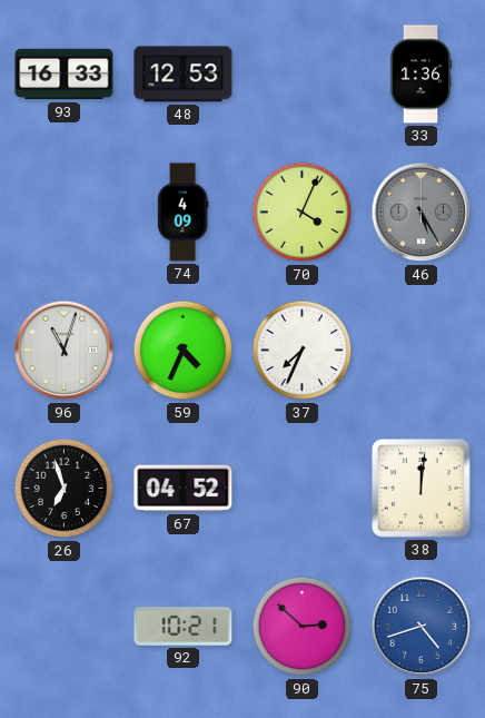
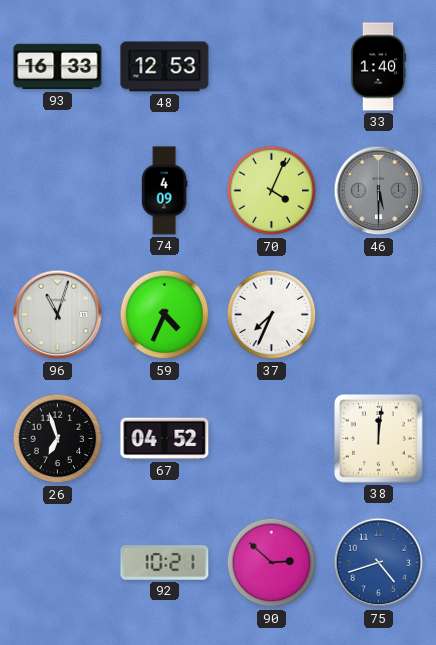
33: 1:36 -> 1:40
46: 5:25 -> 5:30
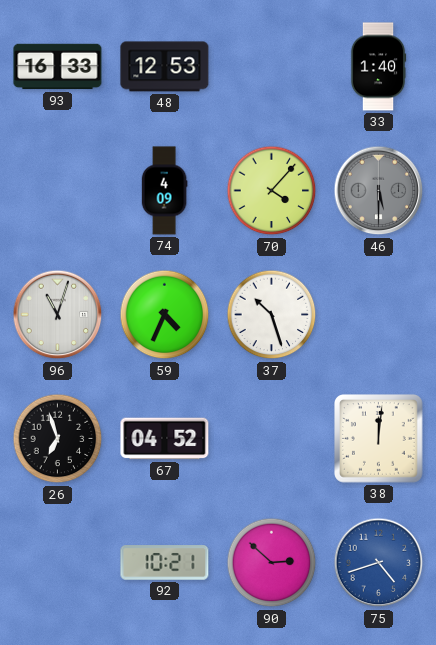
70: 4:04 -> 4:07
37: 7:34 -> 10:27
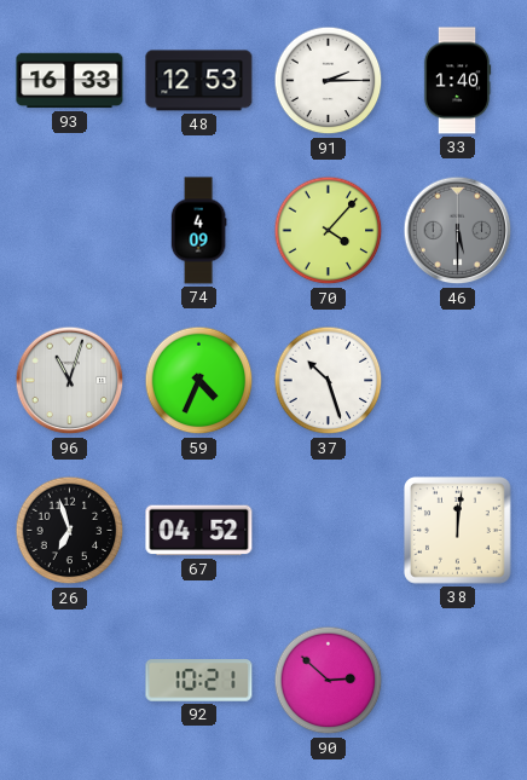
91: none -> 2:15
75: 4:42 -> none
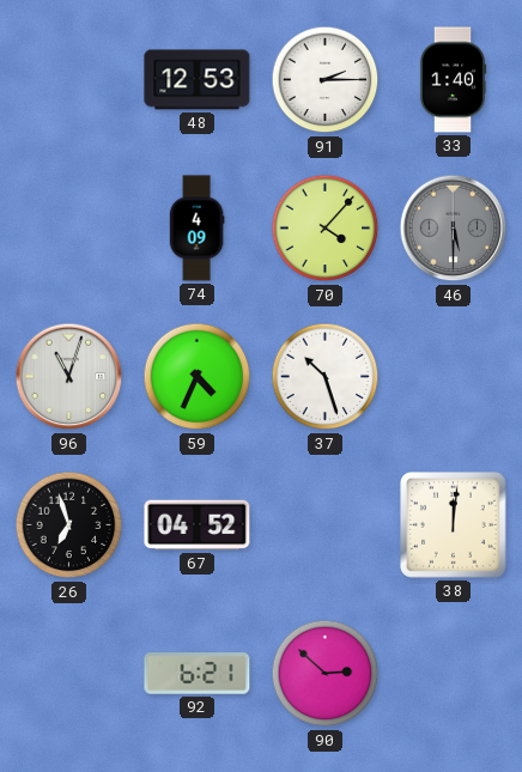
93: 16:33 -> none
92: 10:21 -> 6:21
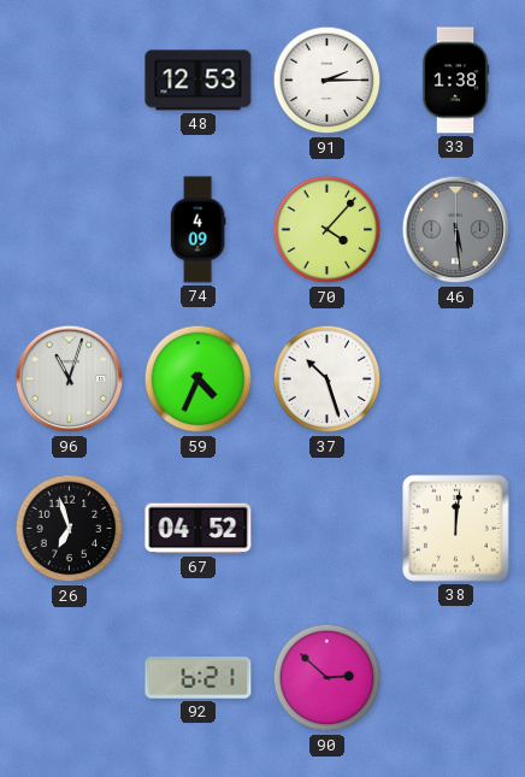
33: 1:40 -> 1:38
46: 5:30 -> 5:29
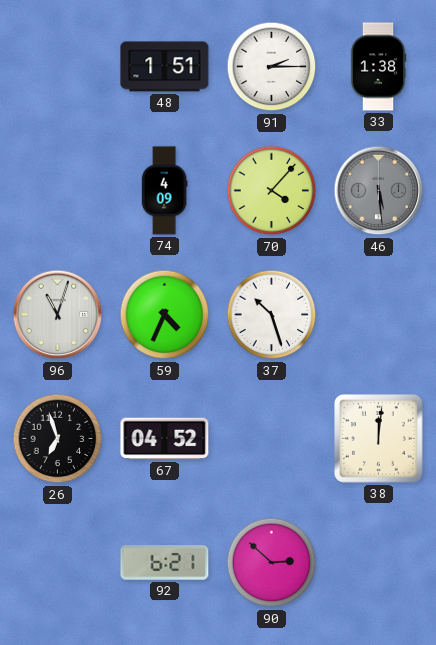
48: 12:53 -> 1:51
